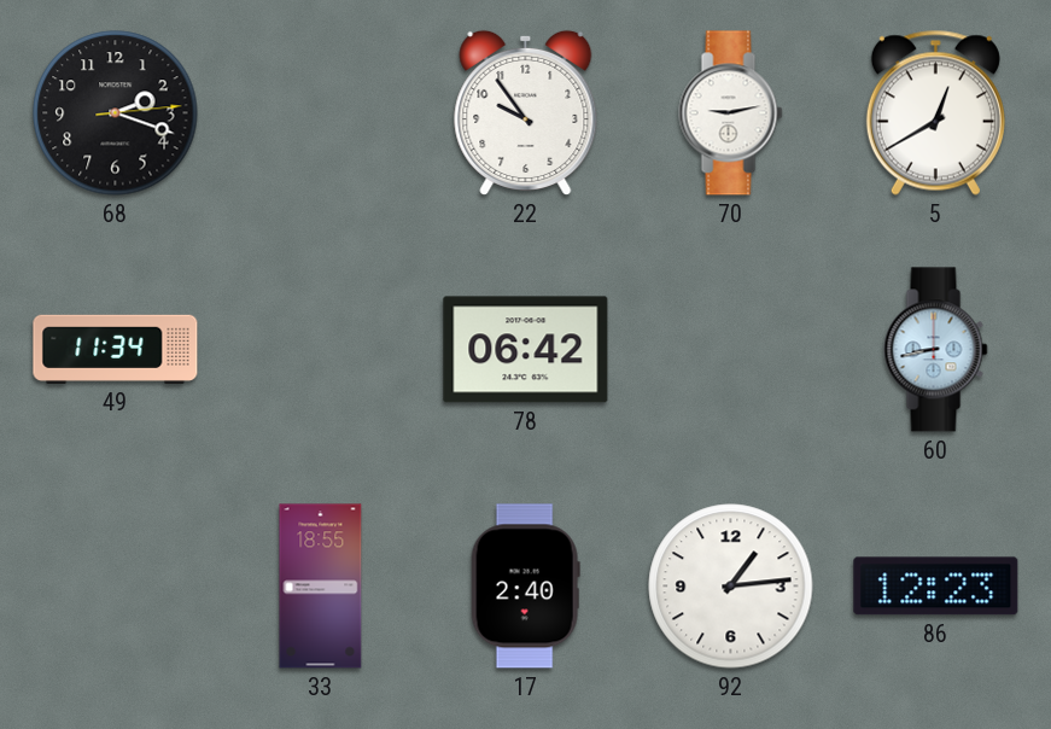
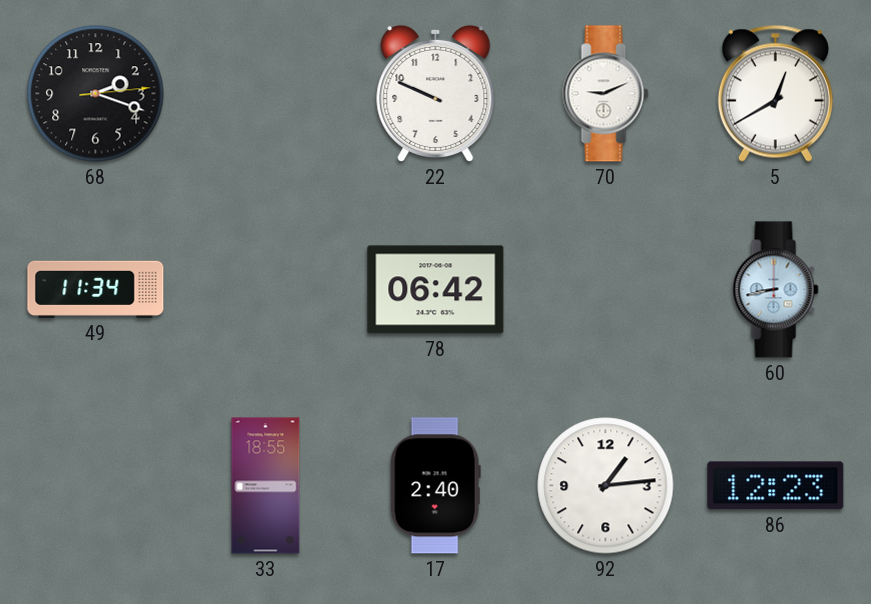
22: 9:54 -> 9:49
70: 9:13 -> 9:11
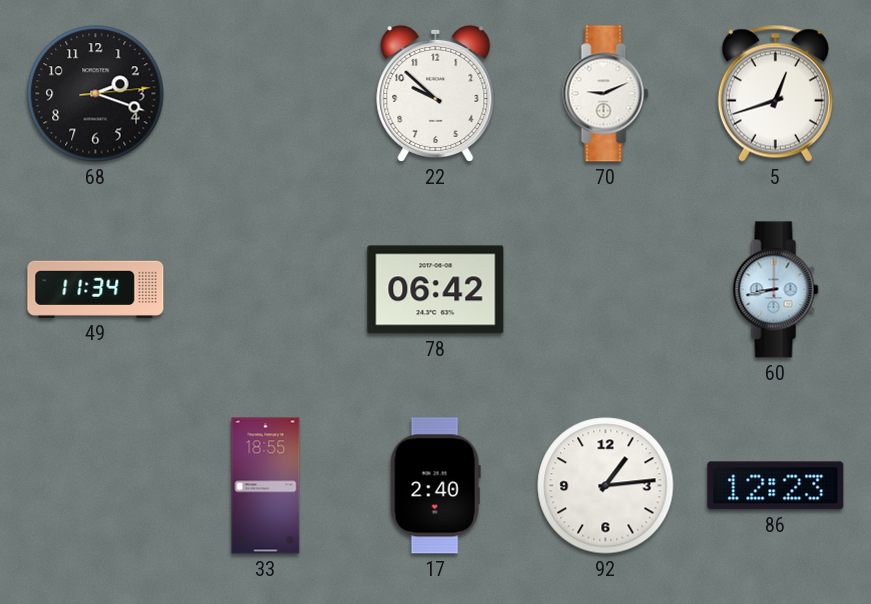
22: 9:49 -> 9:52
5: 12:40 -> 12:42
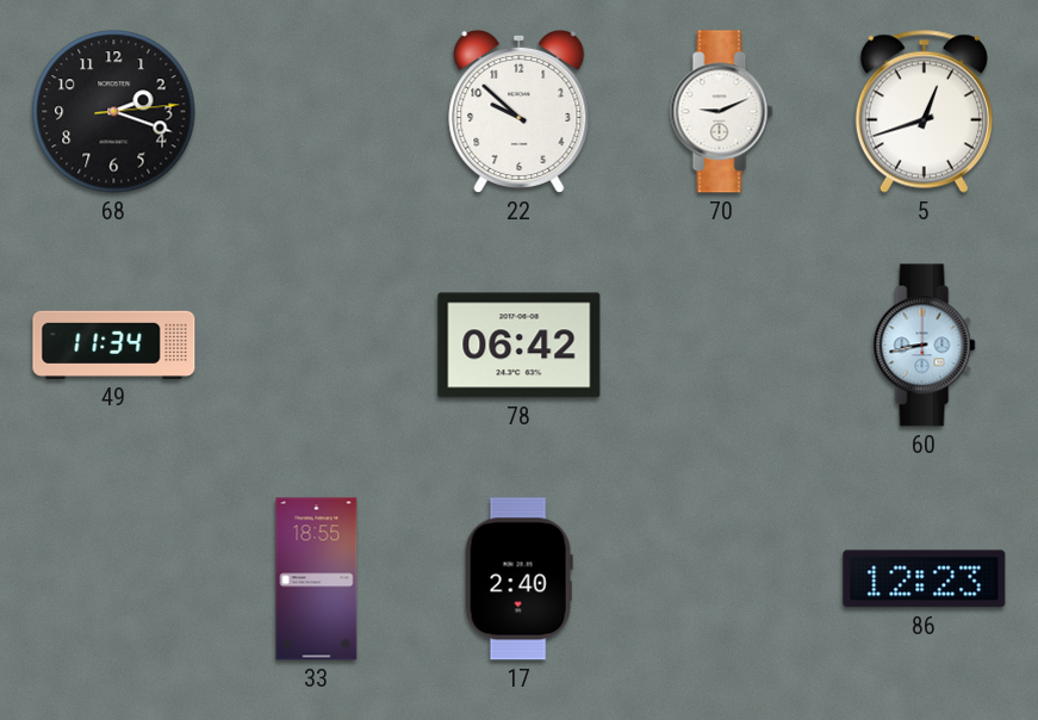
92: 1:14 -> none
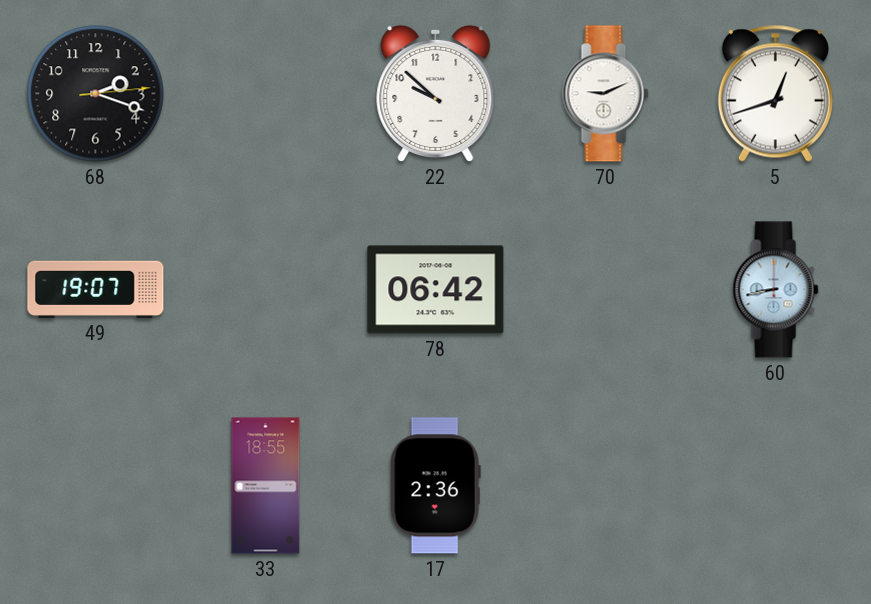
49: 11:34 -> 19:07
17: 2:40 -> 2:36
86: 12:23 -> none
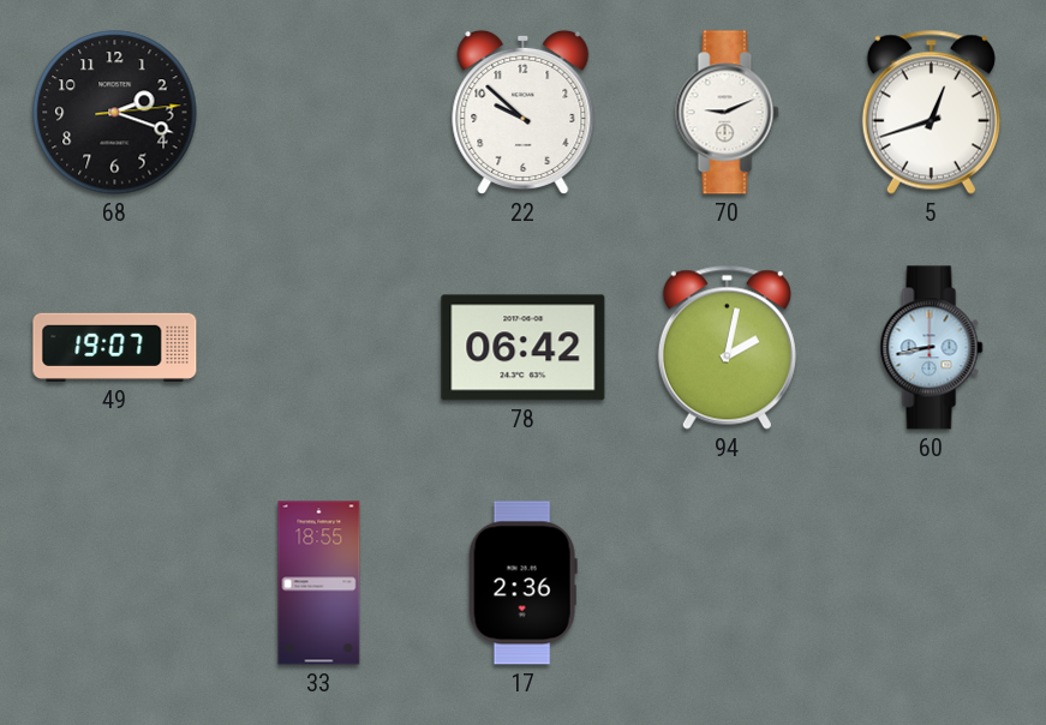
94: none -> 2:02
